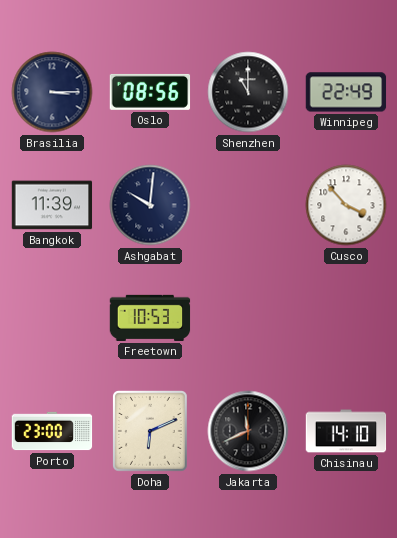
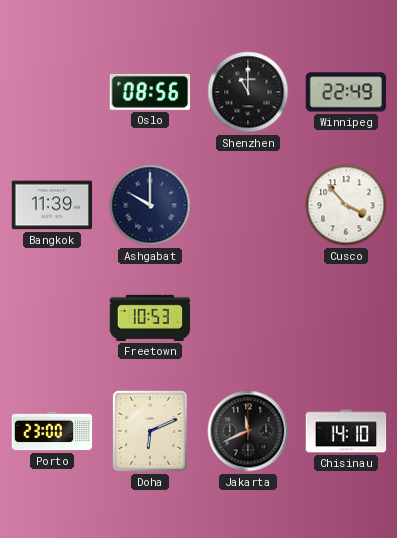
Brasilia: 3:15 -> none
Ashgabat: 10:01 -> 10:00
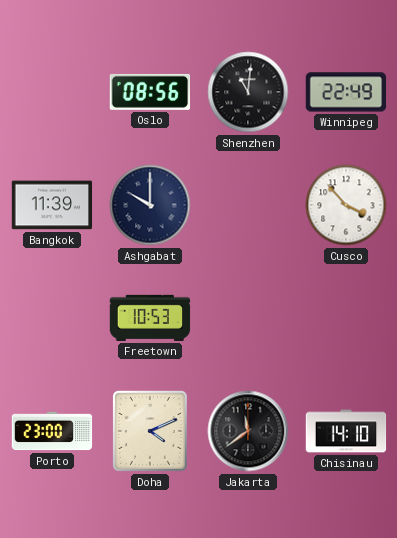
Shenzhen: 11:00 -> 11:01
Doha: 6:11 -> 4:11
Jakarta: 11:41 -> 11:39
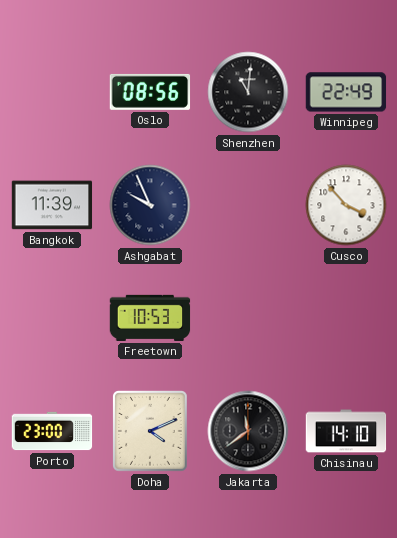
Ashgabat: 10:00 -> 9:56
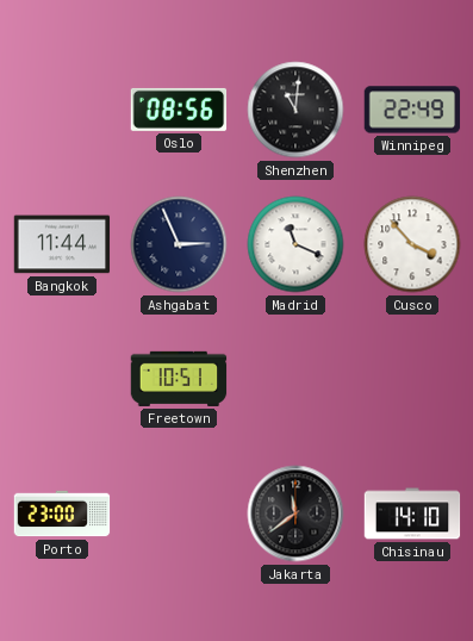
Bangkok: 11:39 -> 11:44
Ashgabat: 9:56 -> 2:56
Madrid: none -> 11:19
Freetown: 10:53 -> 10:51
Doha: 4:11 -> none
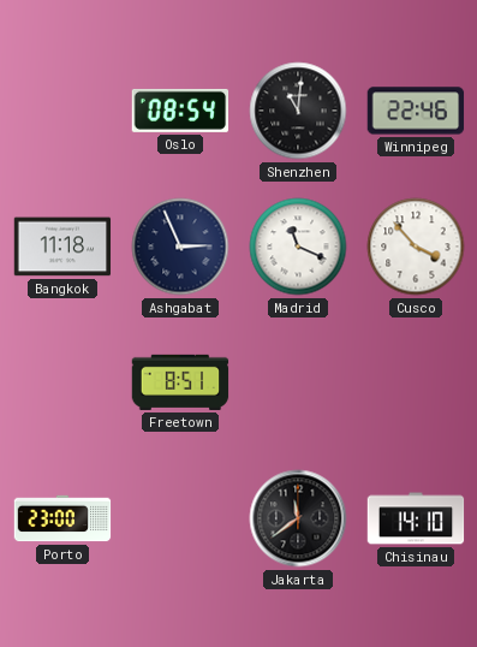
Oslo: 08:56 -> 08:54
Winnipeg: 22:49 -> 22:46
Bangkok: 11:44 -> 11:18
Freetown: 10:51 -> 8:51
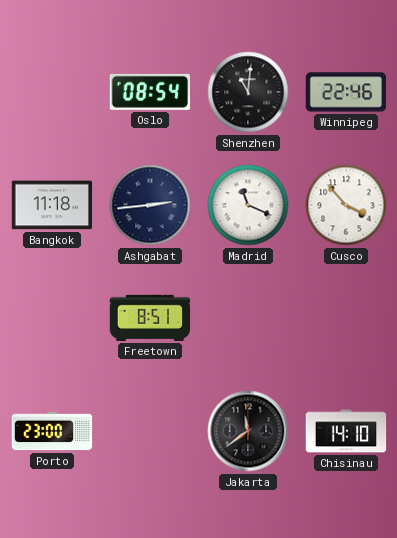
Ashgabat: 2:56 -> 2:44
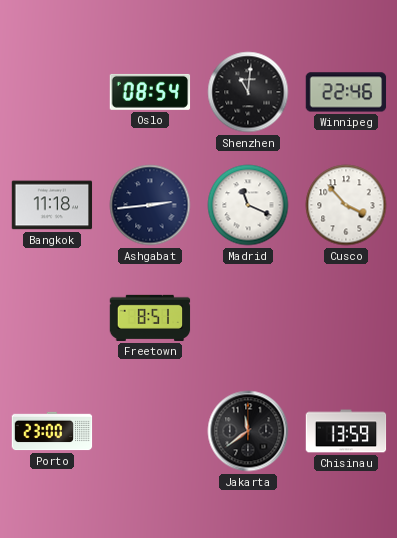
Chisinau: 14:10 -> 13:59
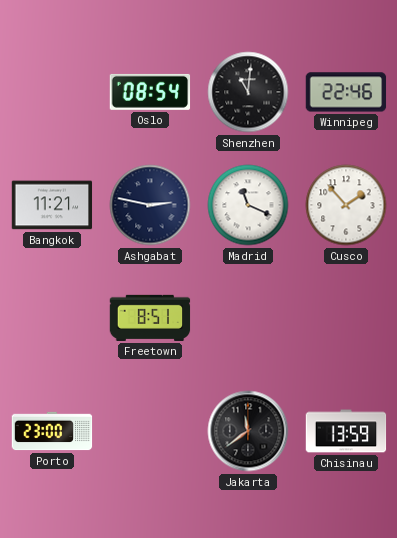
Bangkok: 11:18 -> 11:21
Ashgabat: 2:44 -> 2:47
Cusco: 3:53 -> 1:53
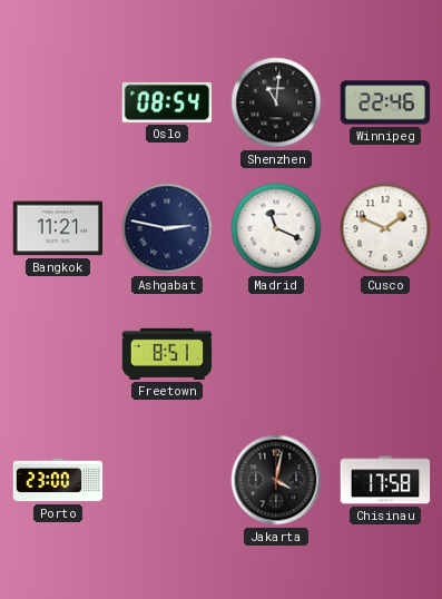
Cusco: 1:53 -> 1:49
Jakarta: 11:39 -> 4:02
Chisinau: 13:59 -> 17:58
